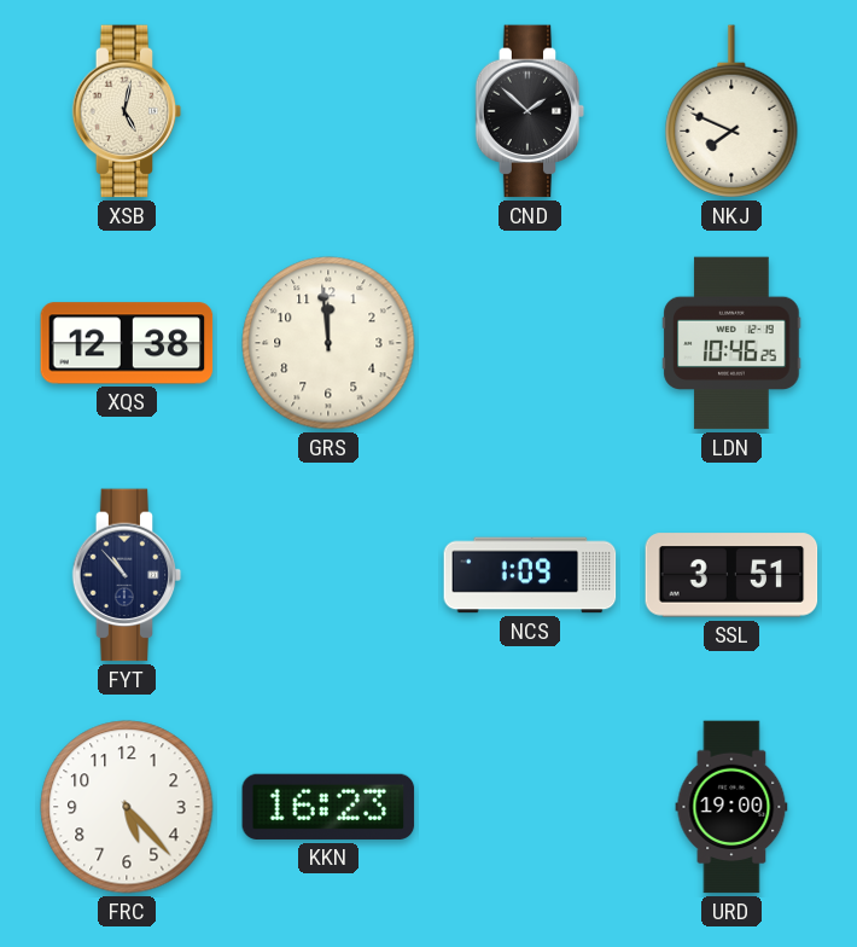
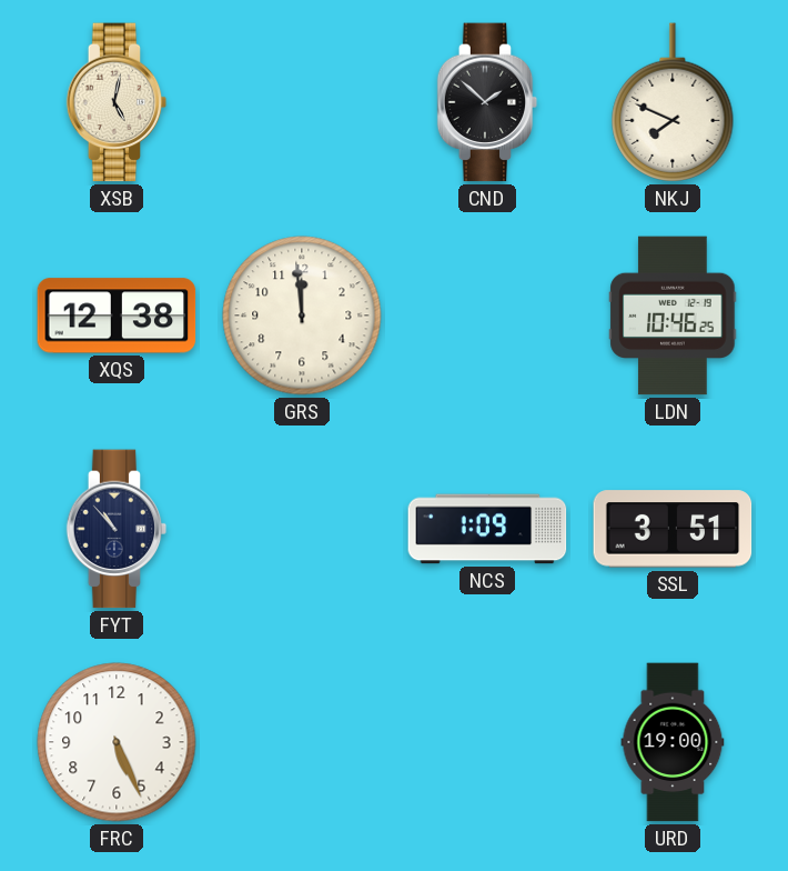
FRC: 5:23 -> 5:26
KKN: 16:23 -> none
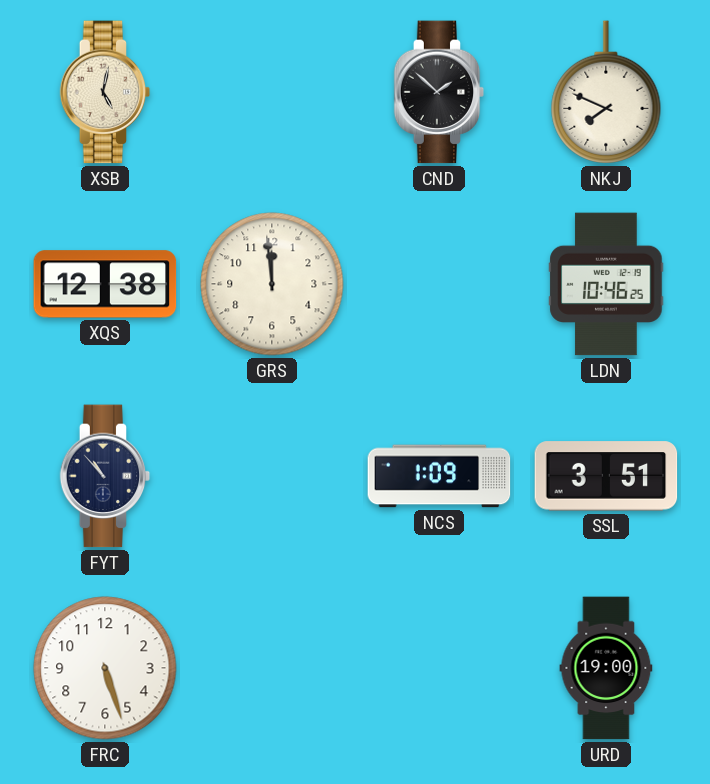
FRC: 5:26 -> 5:27
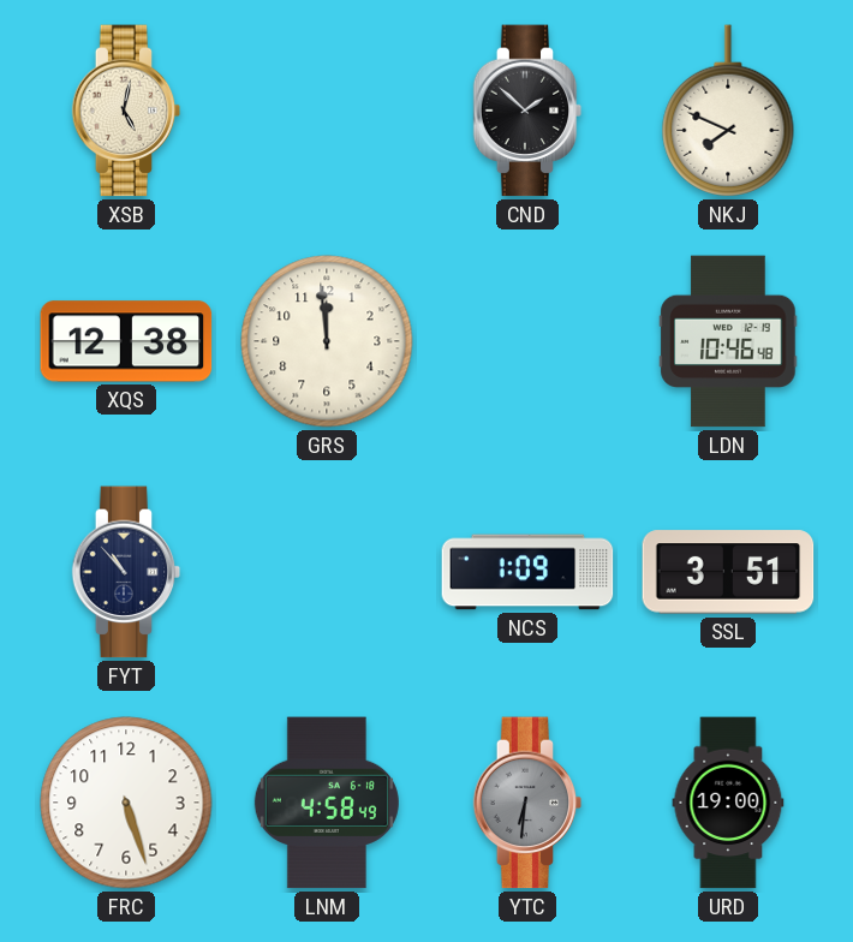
LDN: 10:46:25 -> 10:46:48
LNM: none -> 4:58
YTC: none -> 6:31
